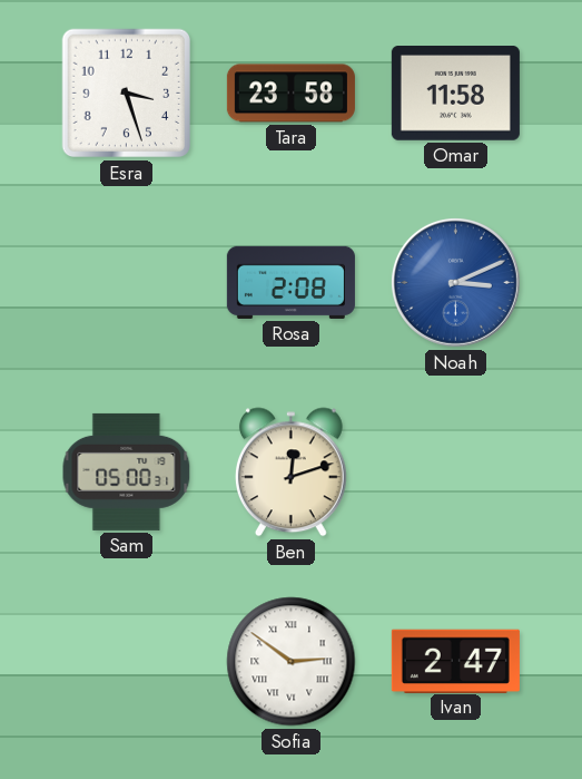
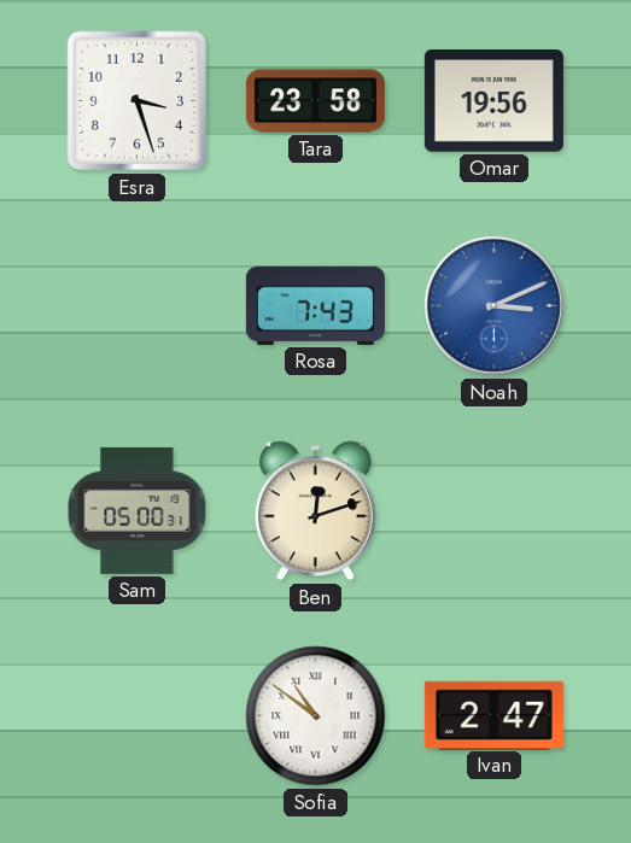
Omar: 11:58 -> 19:56
Rosa: 2:08 -> 7:43
Sofia: 2:51 -> 10:51
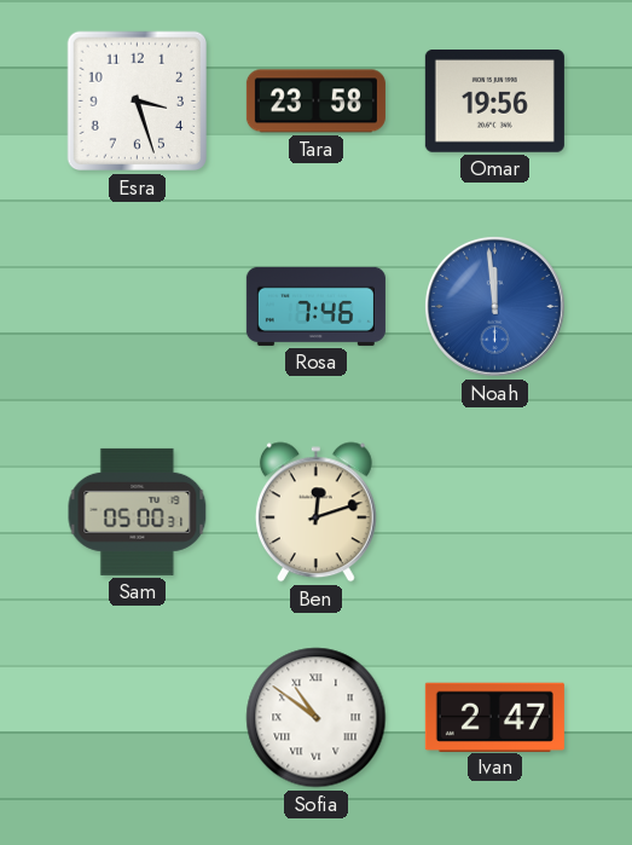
Rosa: 7:43 -> 7:46
Noah: 3:11 -> 11:59
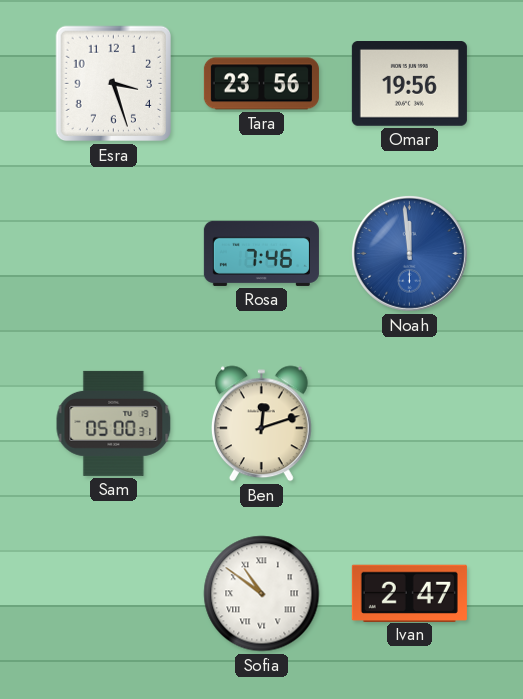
Tara: 23:58 -> 23:56
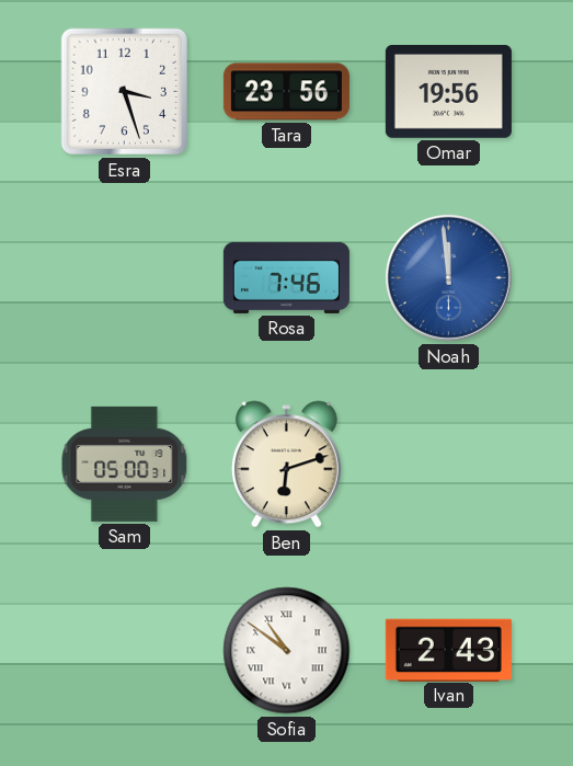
Ben: 12:12 -> 6:12
Ivan: 2:47 -> 2:43
